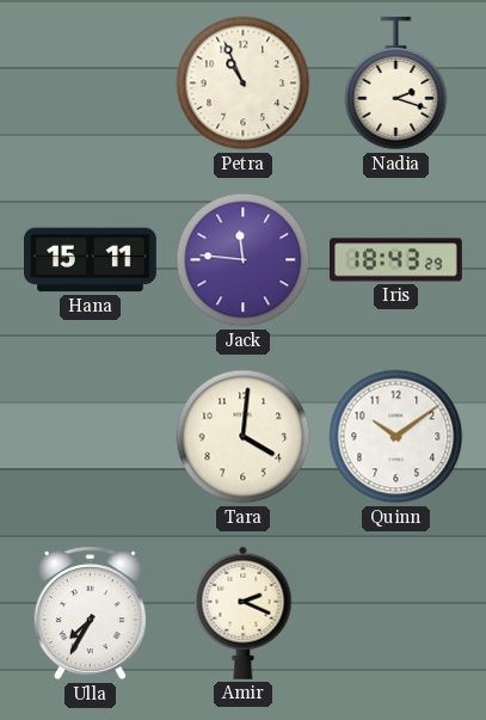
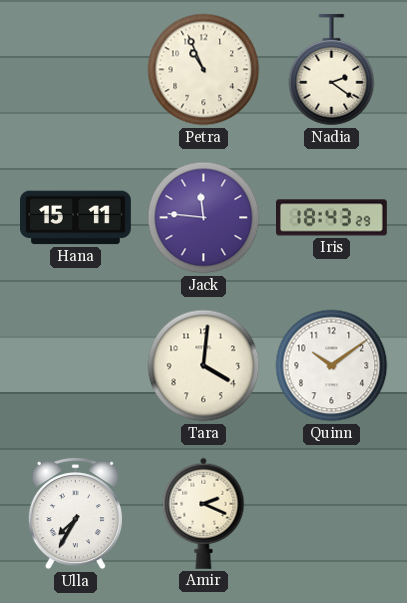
Nadia: 2:18 -> 2:21
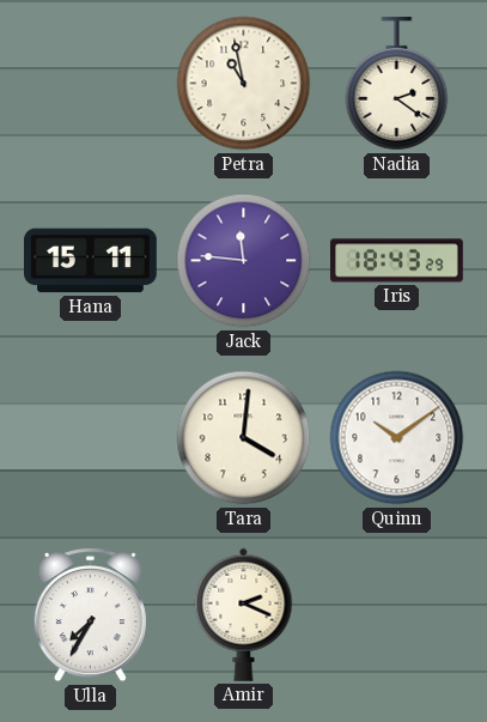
Petra: 10:56 -> 10:58
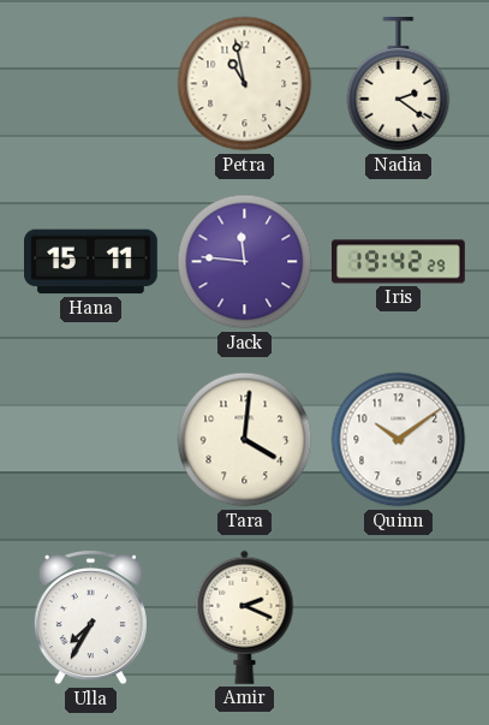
Iris: 18:43 -> 19:42
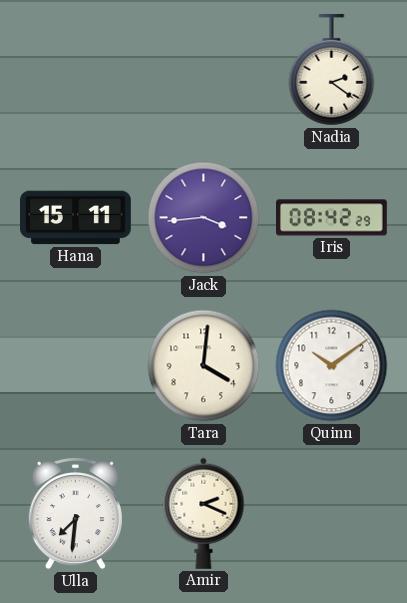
Petra: 10:58 -> none
Jack: 11:46 -> 3:44
Iris: 19:42 -> 08:42
Ulla: 7:35 -> 7:31
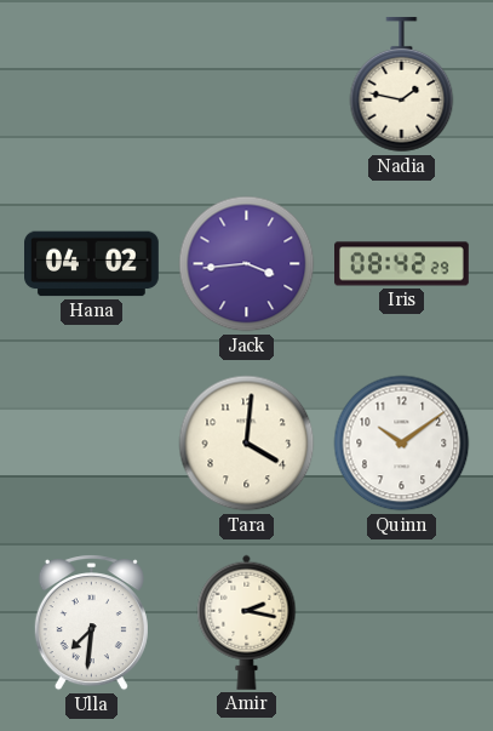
Nadia: 2:21 -> 1:47
Hana: 15:11 -> 04:02
Amir: 2:19 -> 2:17
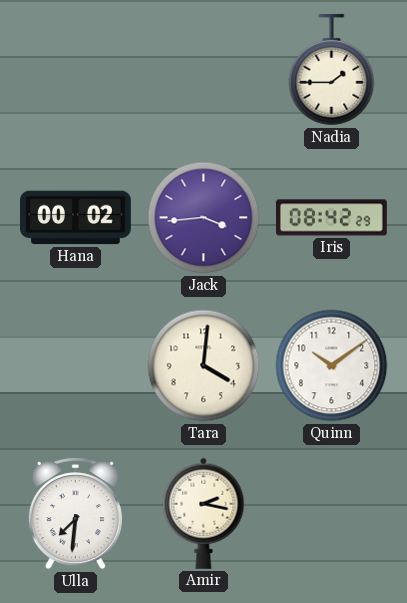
Nadia: 1:47 -> 1:45
Hana: 04:02 -> 00:02
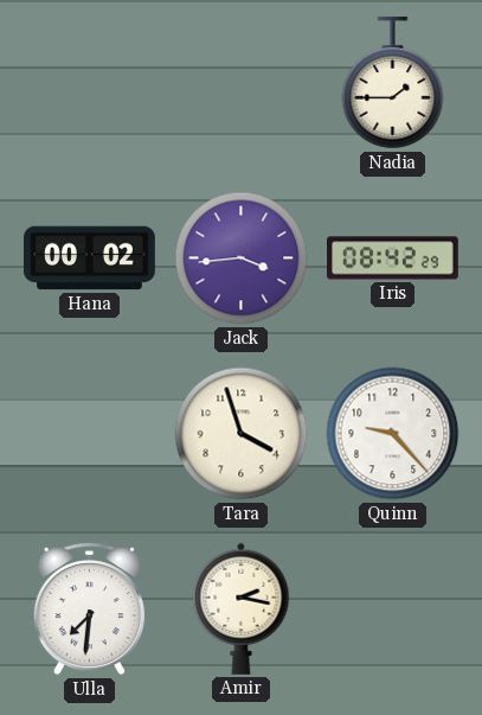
Tara: 4:01 -> 3:57
Quinn: 10:09 -> 9:23
